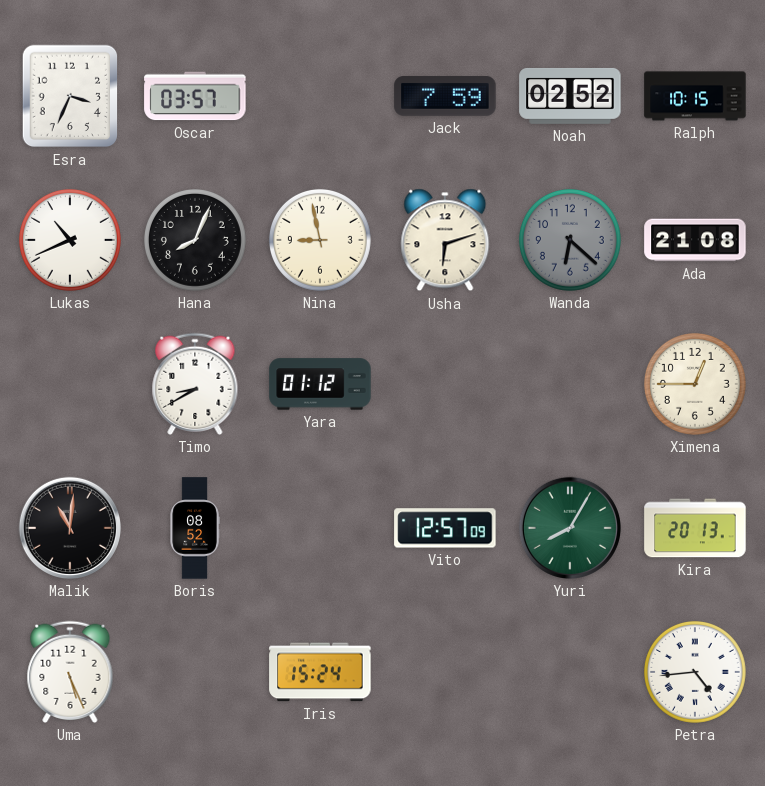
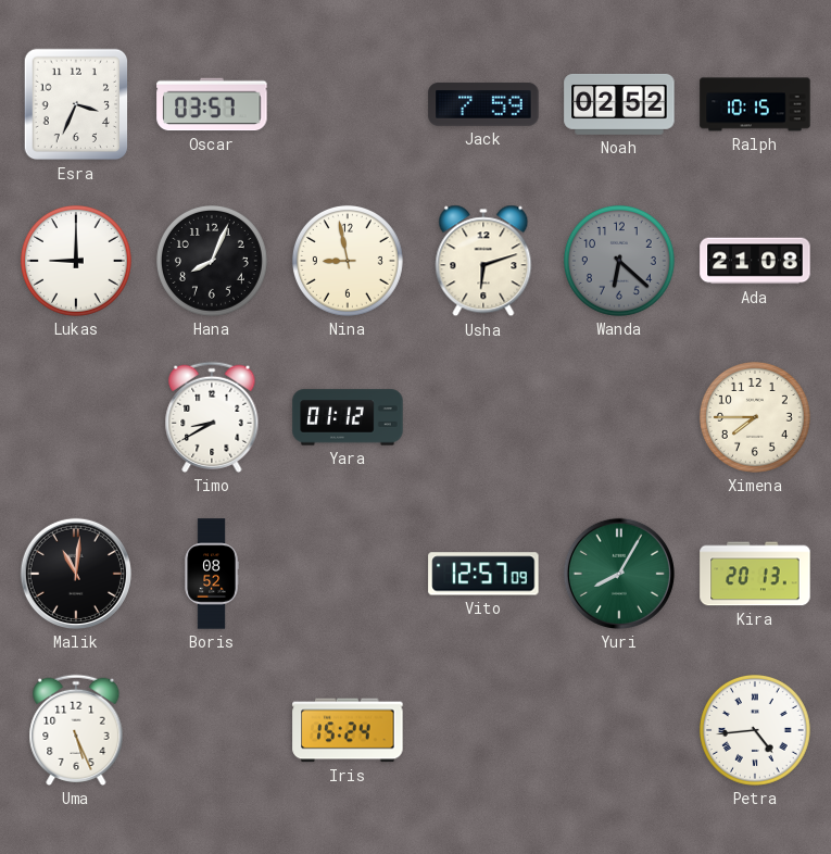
Lukas: 10:41 -> 9:00
Ximena: 12:45 -> 7:45
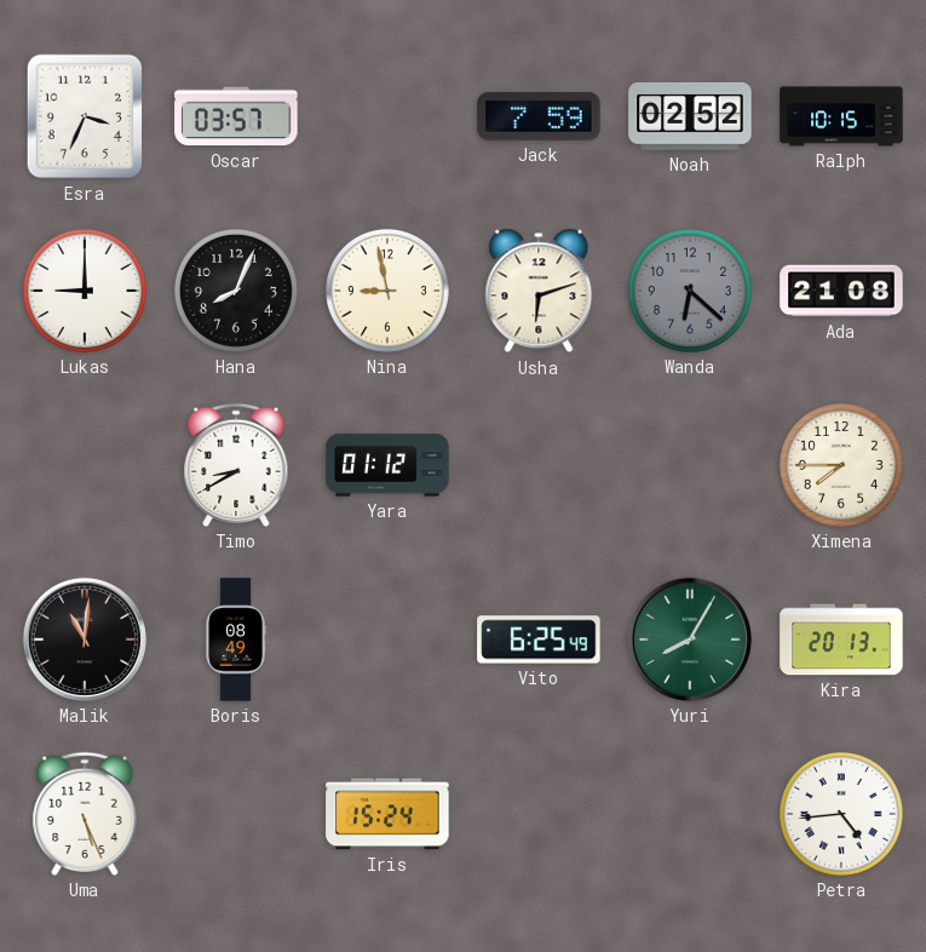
Boris: 08:52 -> 08:49
Vito: 12:57 -> 6:25
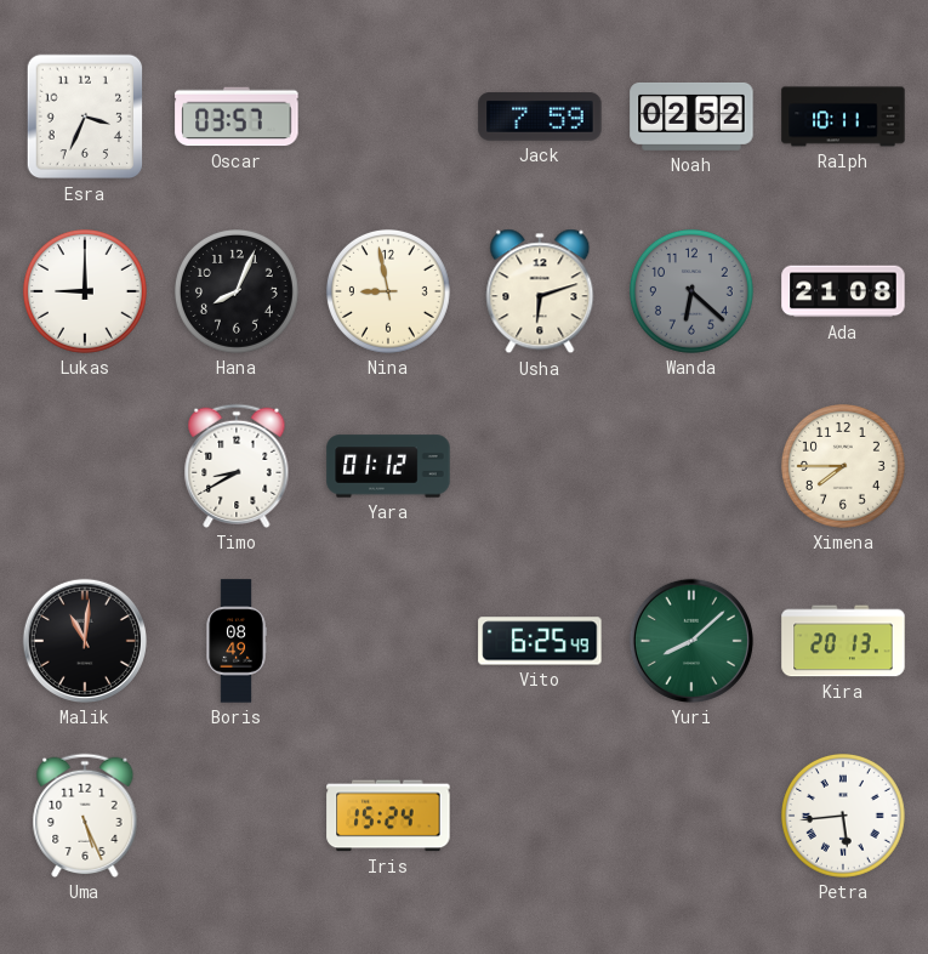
Ralph: 10:15 -> 10:11
Yuri: 8:05 -> 8:08
Petra: 4:44 -> 5:44
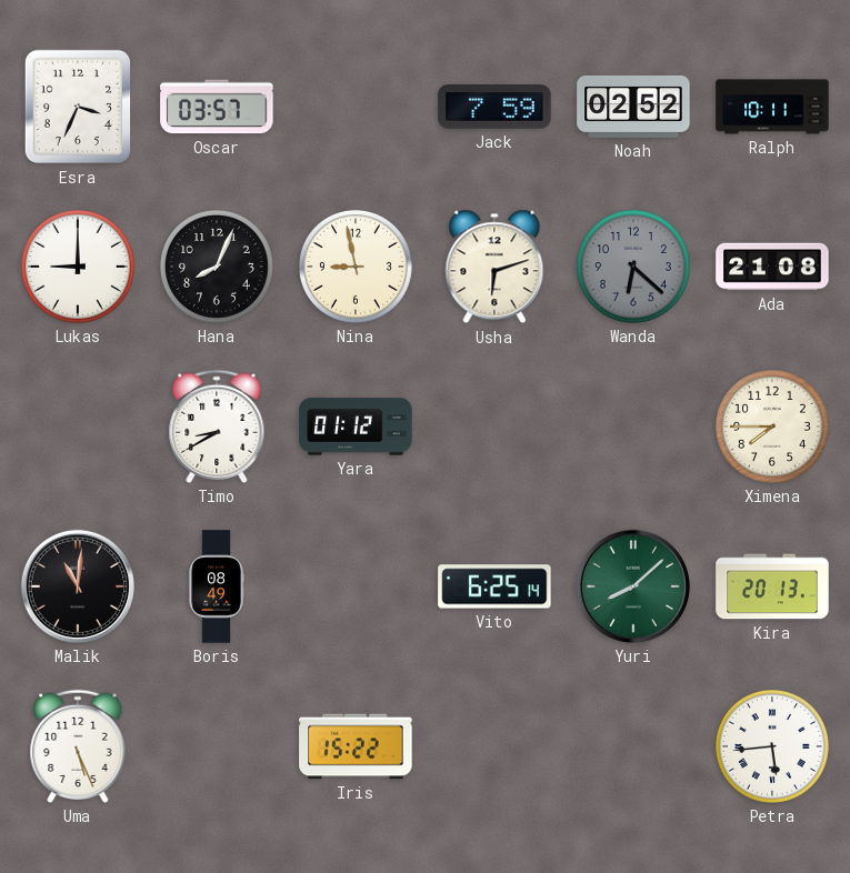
Vito: 6:25:49 -> 6:25:14
Iris: 15:24 -> 15:22
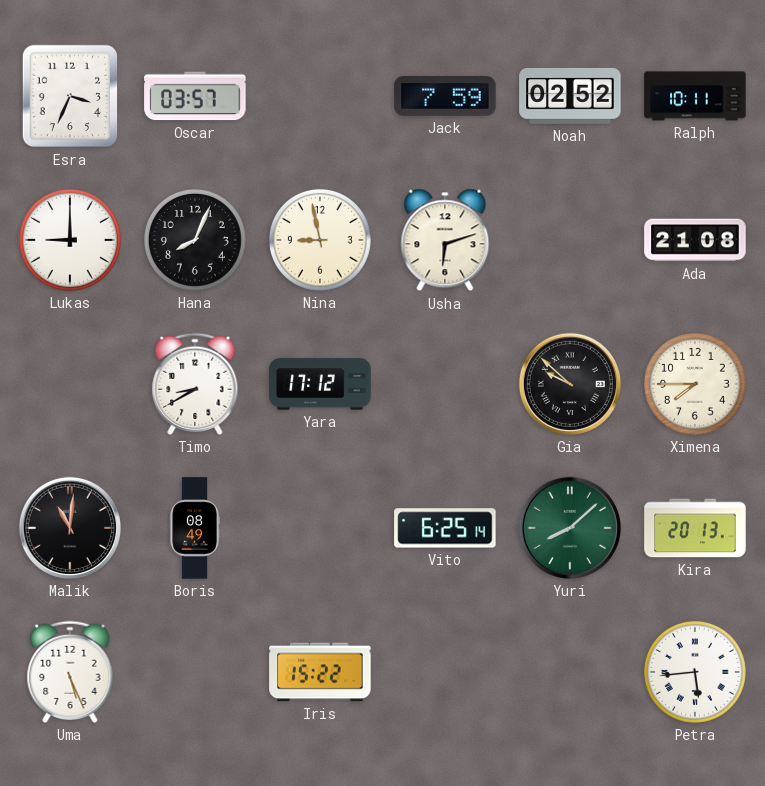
Wanda: 6:22 -> none
Yara: 01:12 -> 17:12
Gia: none -> 9:52
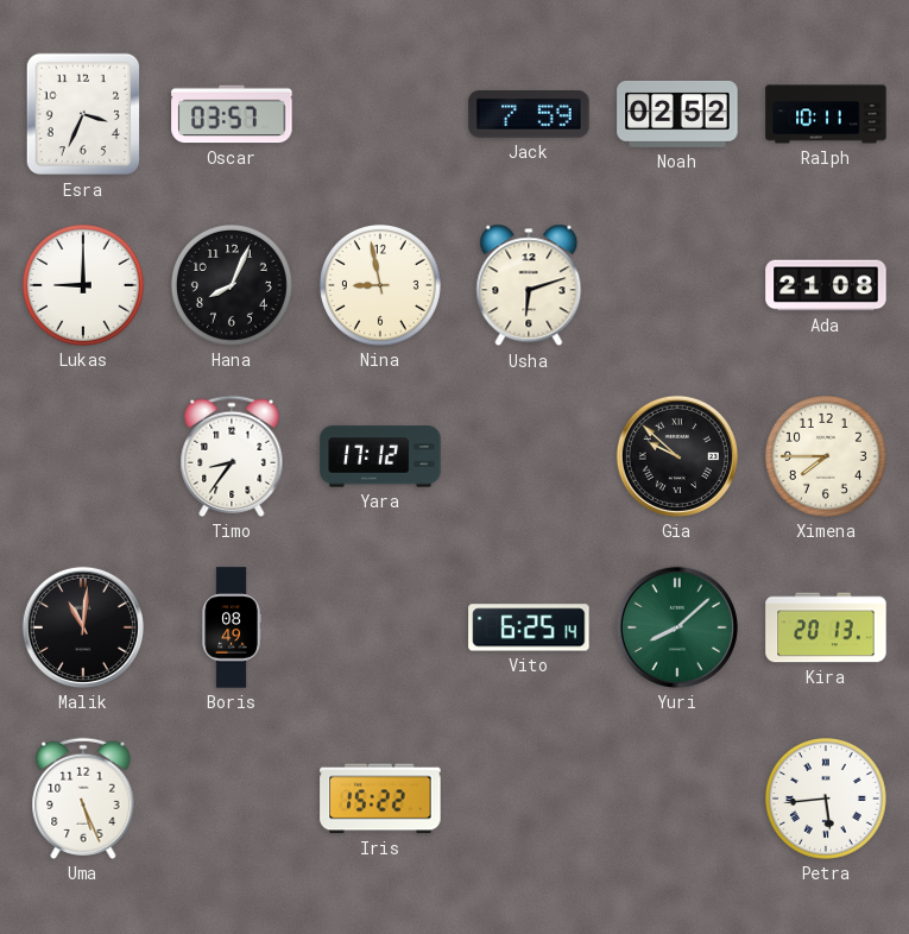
Timo: 8:40 -> 8:36
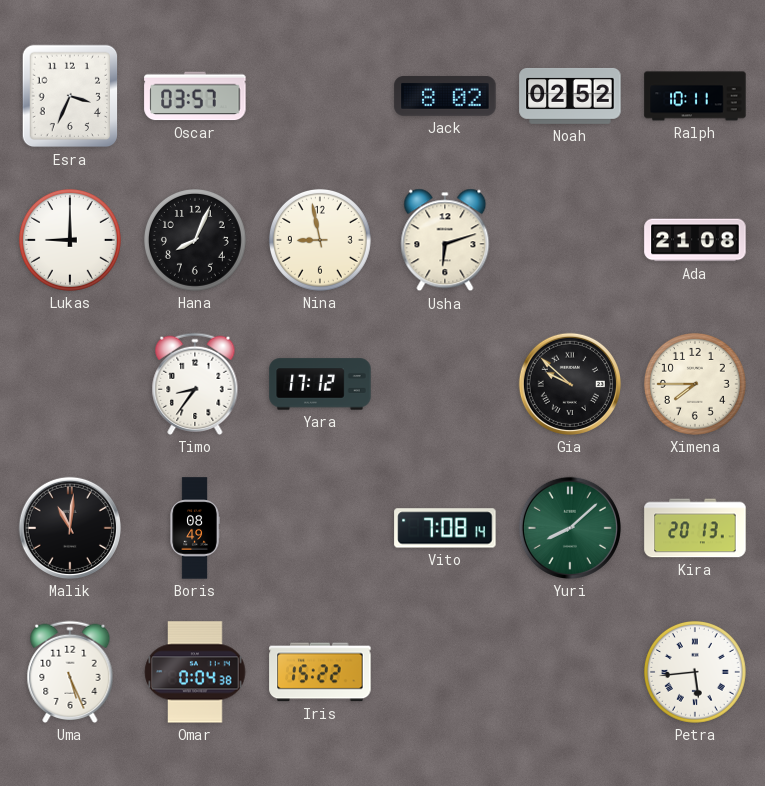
Jack: 7:59 -> 8:02
Vito: 6:25 -> 7:08
Omar: none -> 0:04
